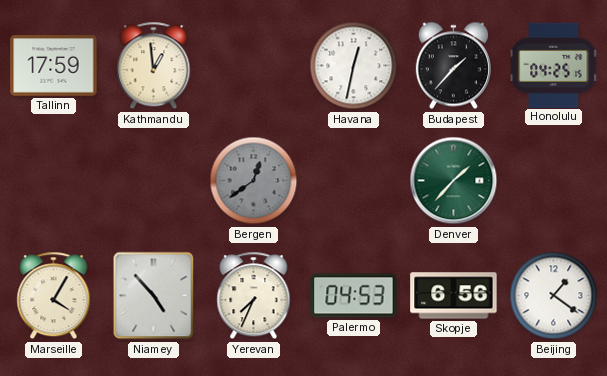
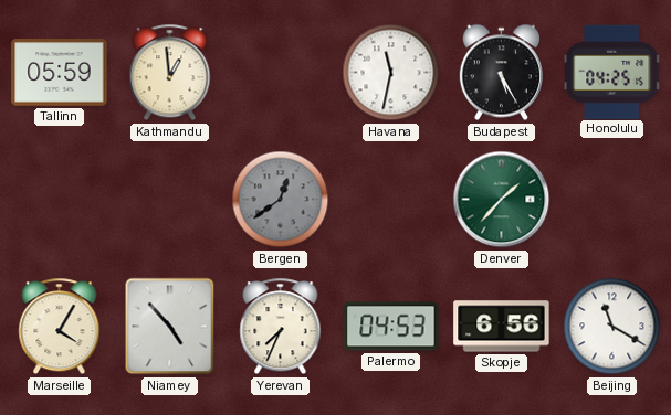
Tallinn: 17:59 -> 05:59
Havana: 12:32 -> 11:32
Budapest: 1:37 -> 5:25
Beijing: 1:21 -> 11:20
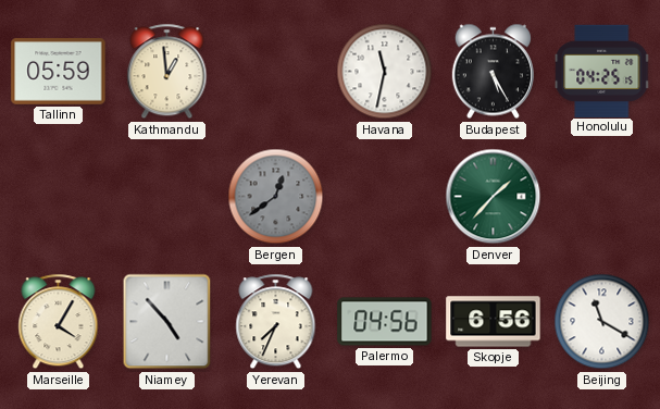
Palermo: 04:53 -> 04:56
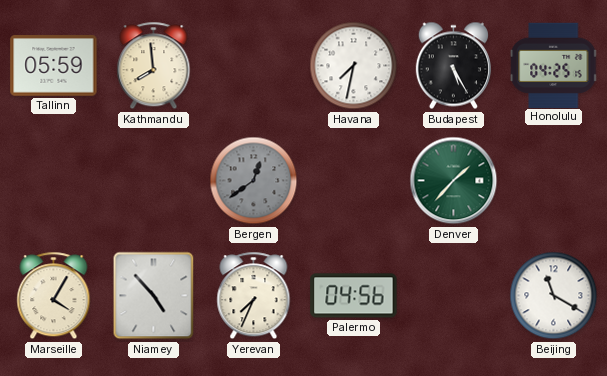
Kathmandu: 12:59 -> 7:59
Havana: 11:32 -> 7:32
Skopje: 6:56 -> none
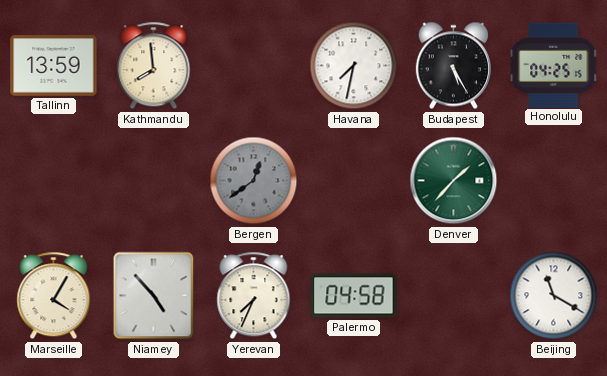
Tallinn: 05:59 -> 13:59
Palermo: 04:56 -> 04:58
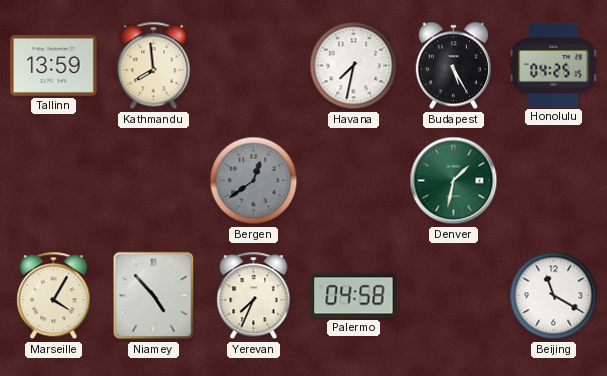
Denver: 1:37 -> 1:32
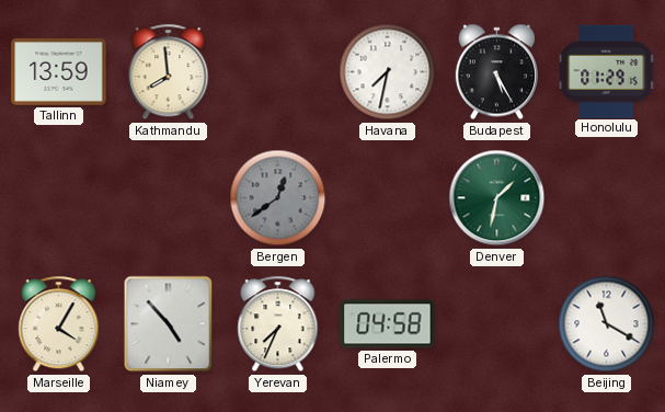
Honolulu: 04:25 -> 01:29
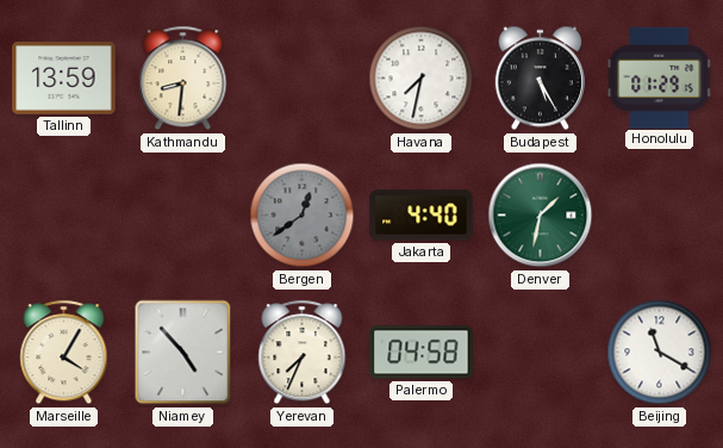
Kathmandu: 7:59 -> 8:31
Jakarta: none -> 4:40
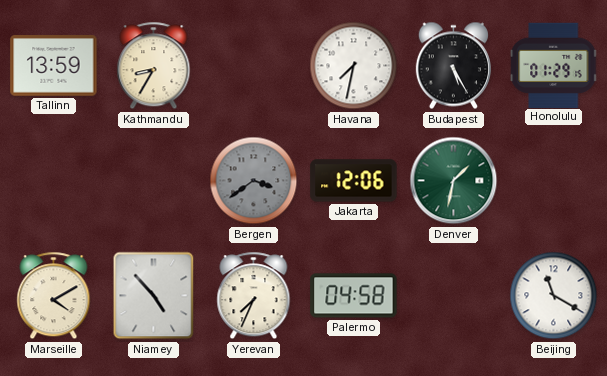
Kathmandu: 8:31 -> 8:35
Bergen: 12:39 -> 3:39
Jakarta: 4:40 -> 12:06
Marseille: 4:05 -> 4:10
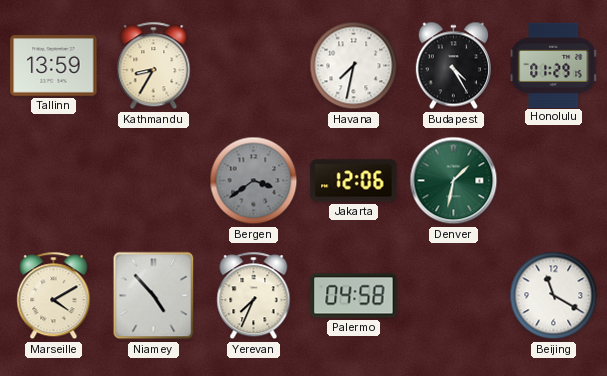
Budapest: 5:25 -> 4:25
